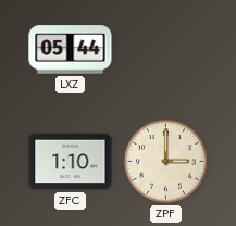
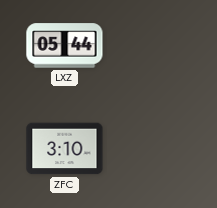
ZFC: 1:10 -> 3:10
ZPF: 3:00 -> none
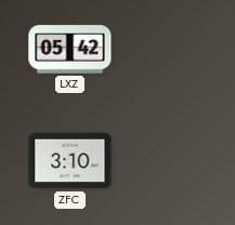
LXZ: 05:44 -> 05:42
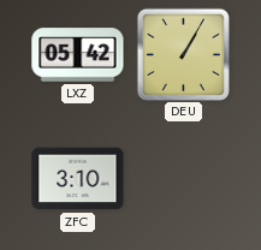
DEU: none -> 1:05
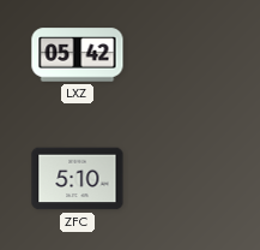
DEU: 1:05 -> none
ZFC: 3:10 -> 5:10
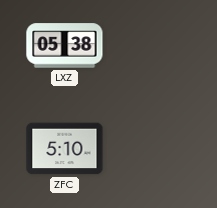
LXZ: 05:42 -> 05:38
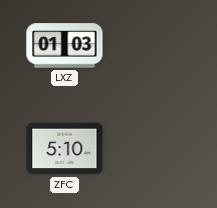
LXZ: 05:38 -> 01:03
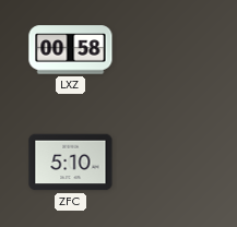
LXZ: 01:03 -> 00:58
